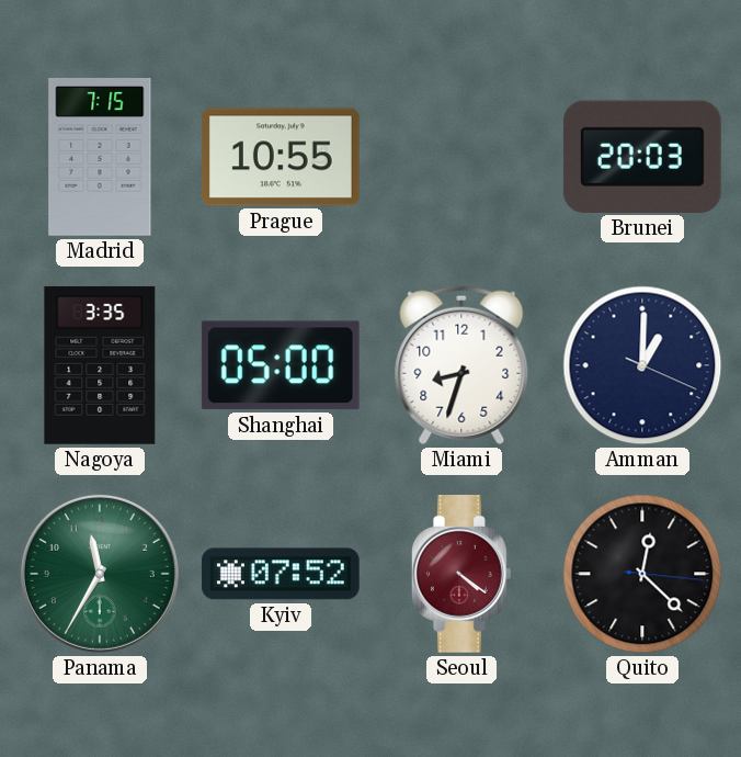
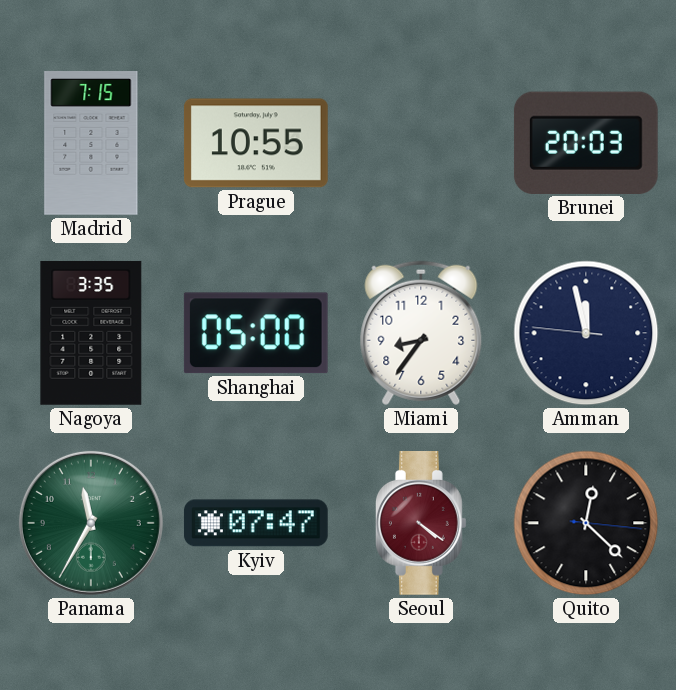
Miami: 8:33 -> 8:36
Amman: 1:00 -> 11:57
Kyiv: 07:52 -> 07:47
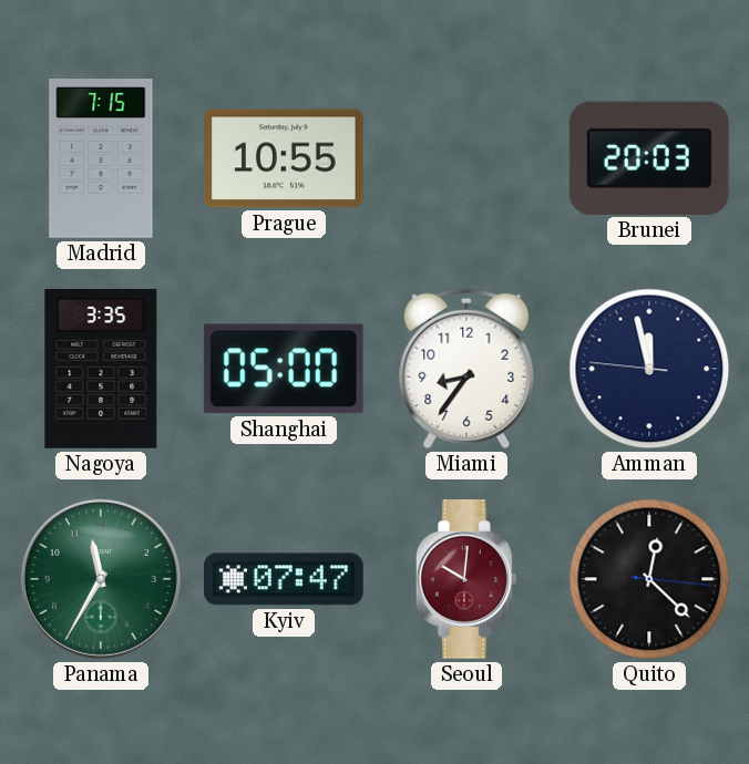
Seoul: 4:21 -> 10:01
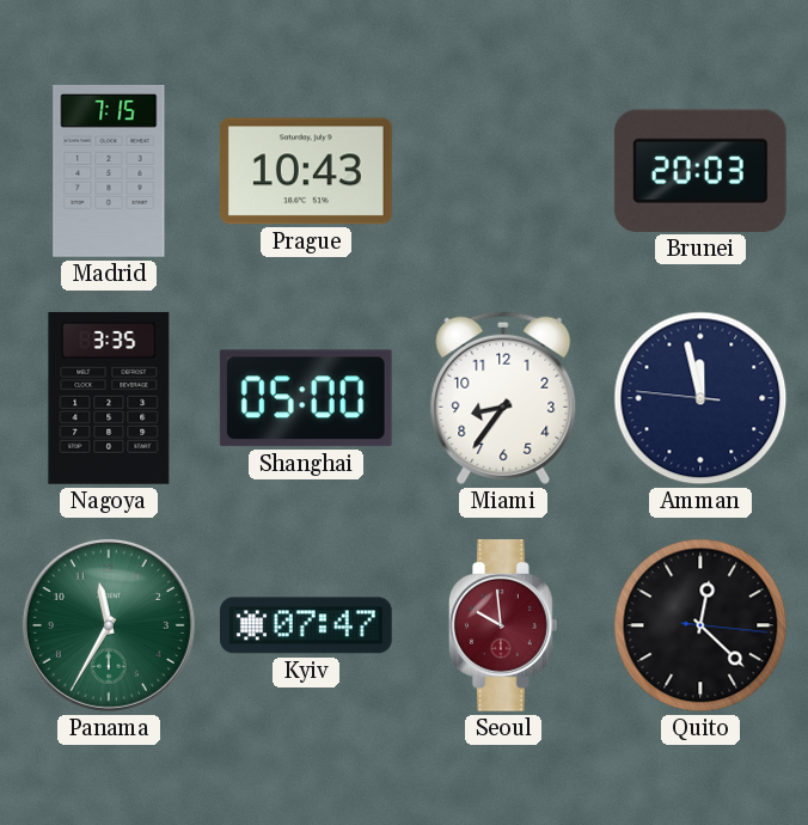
Prague: 10:55 -> 10:43
Seoul: 10:01 -> 9:59
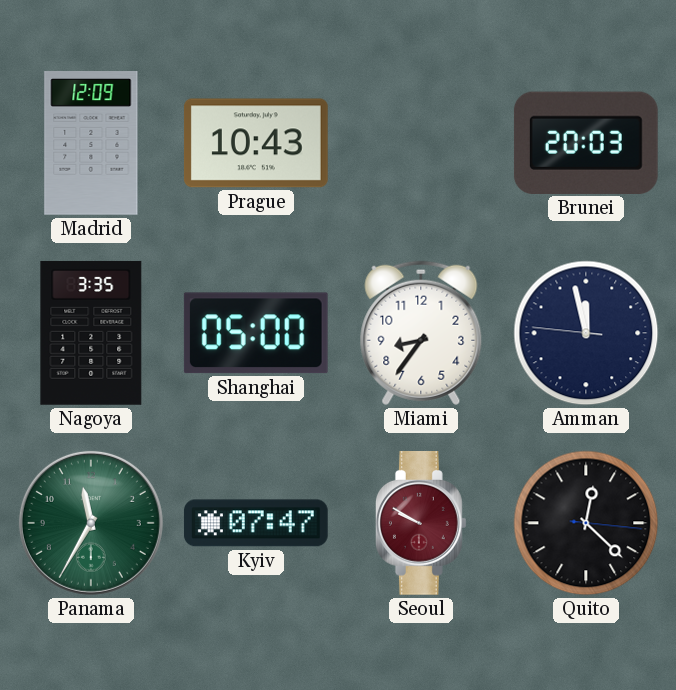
Madrid: 7:15 -> 12:09
Seoul: 9:59 -> 9:50
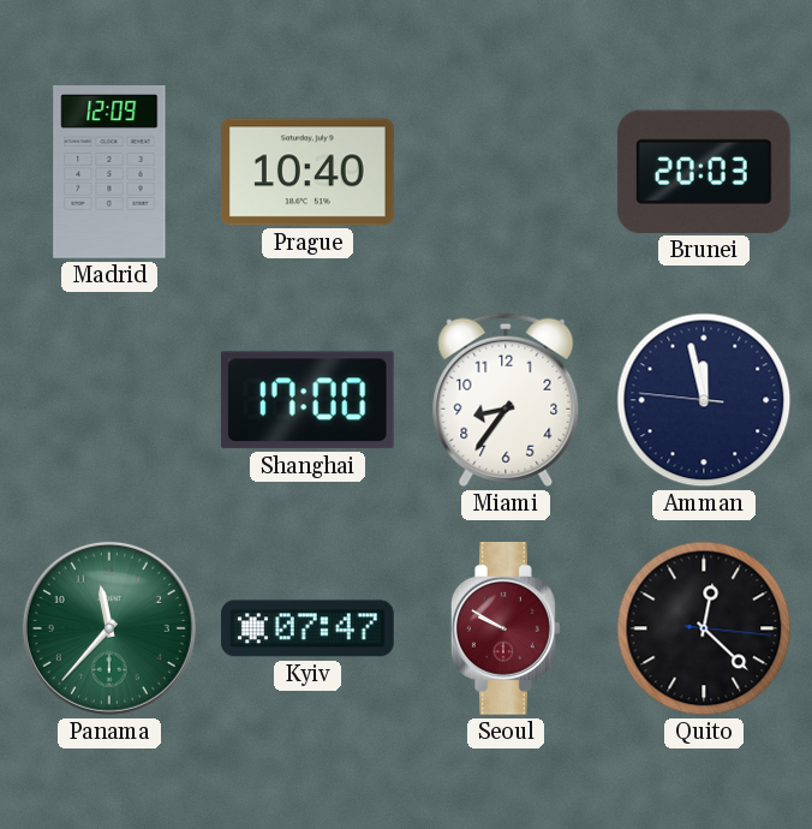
Prague: 10:43 -> 10:40
Nagoya: 3:35 -> none
Shanghai: 05:00 -> 17:00
Panama: 11:35 -> 11:37
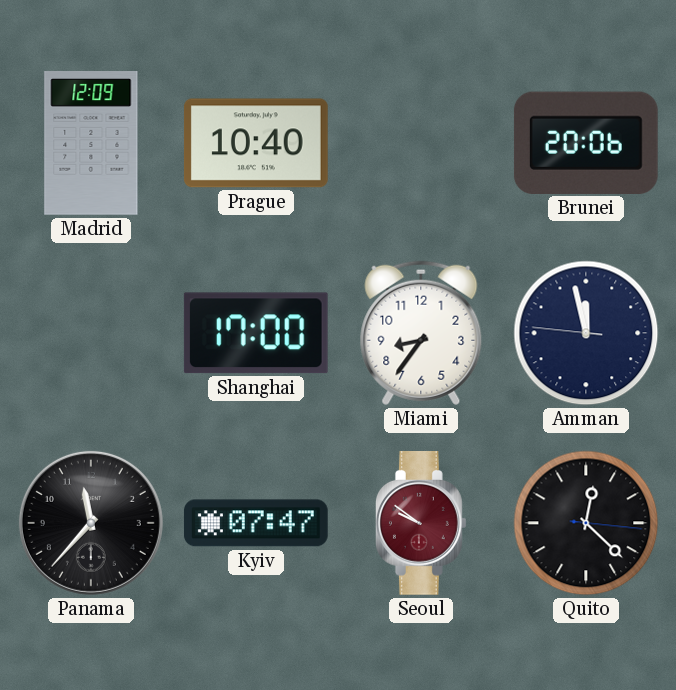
Brunei: 20:03 -> 20:06
Panama dial: green -> black
Seoul: 9:50 -> 9:51
